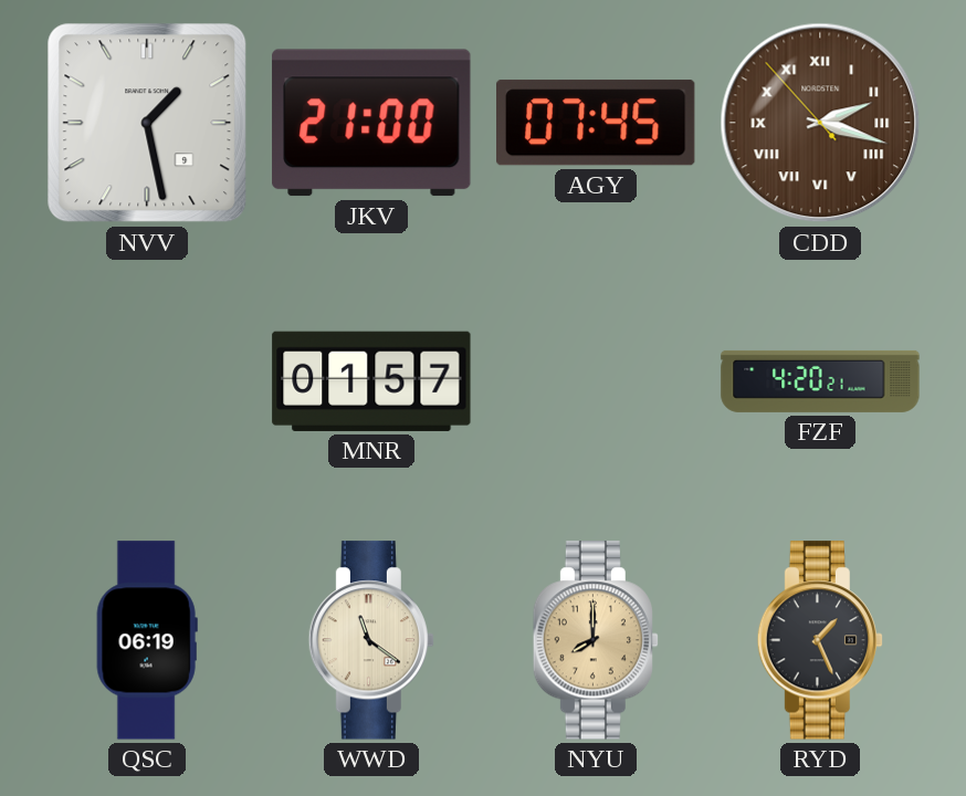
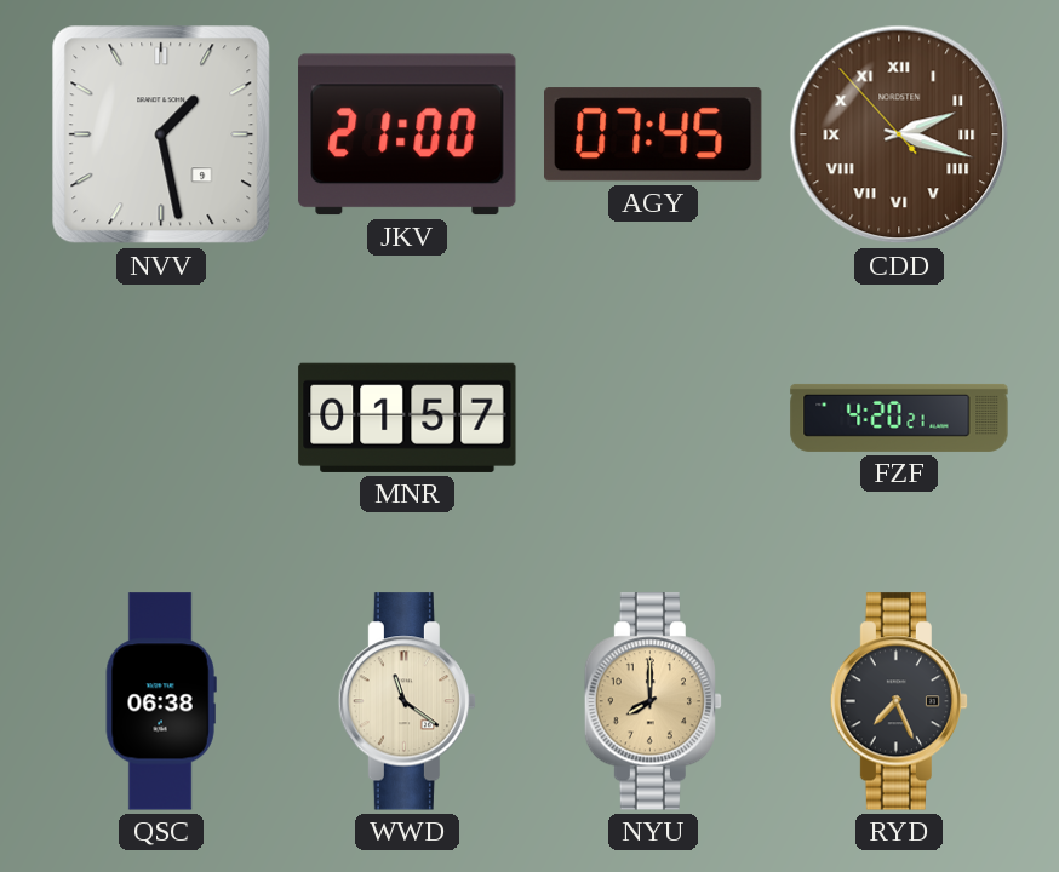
QSC: 06:19 -> 06:38
RYD: 1:26 -> 7:26
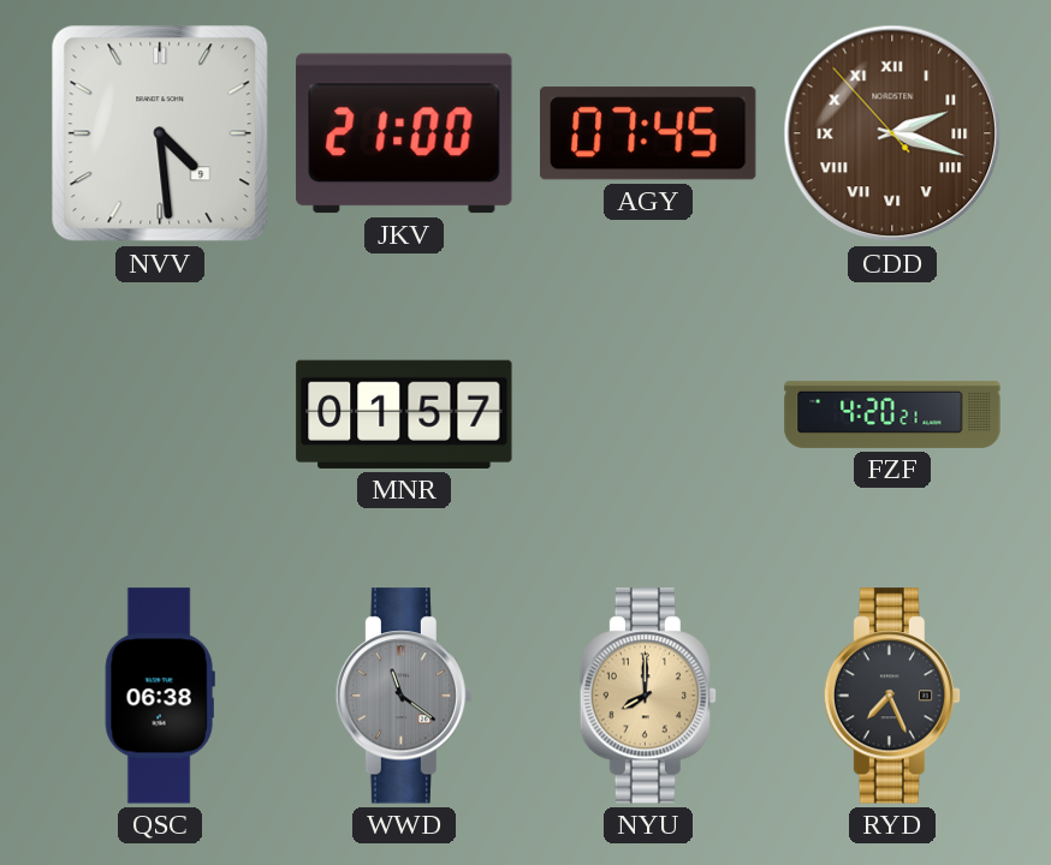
NVV: 1:28 -> 4:29
WWD dial: cream -> grey
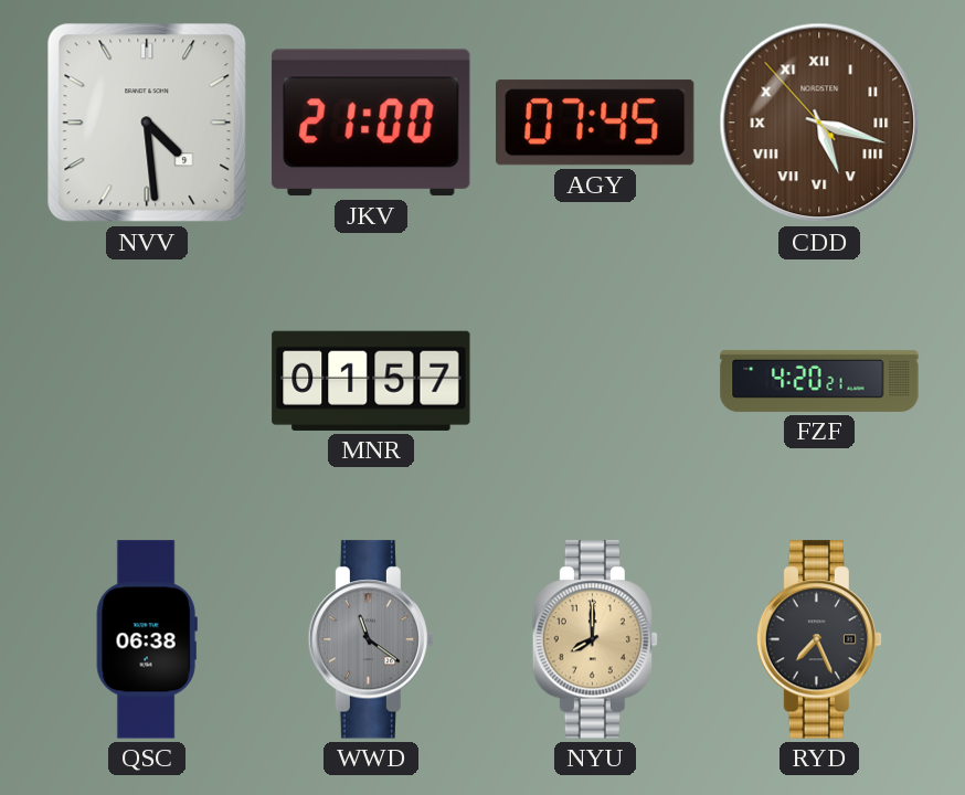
CDD: 2:17 -> 5:17
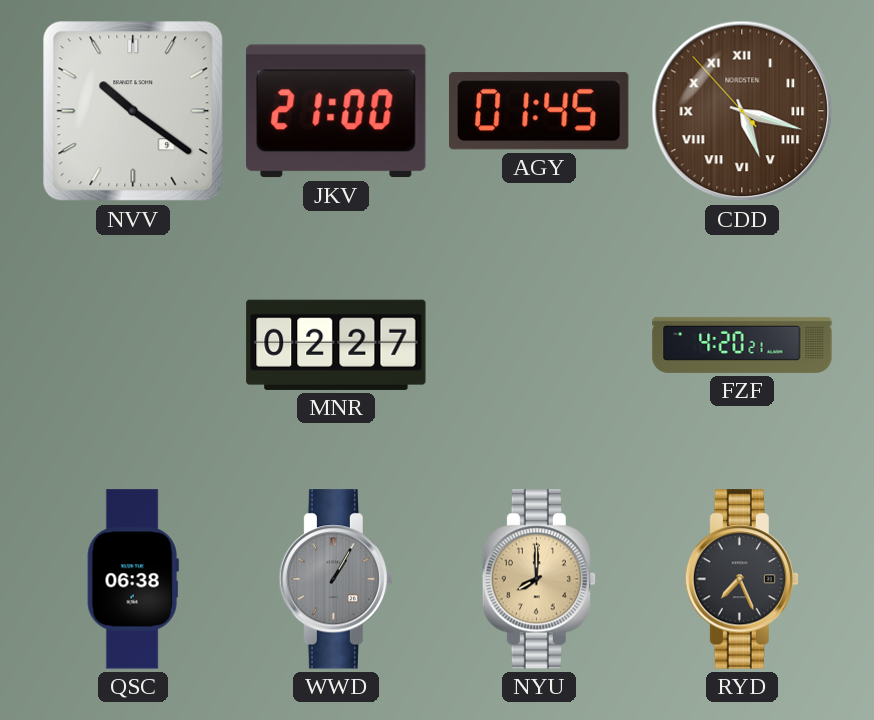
NVV: 4:29 -> 10:21
AGY: 07:45 -> 01:45
MNR: 01:57 -> 02:27
WWD: 11:21 -> 1:05
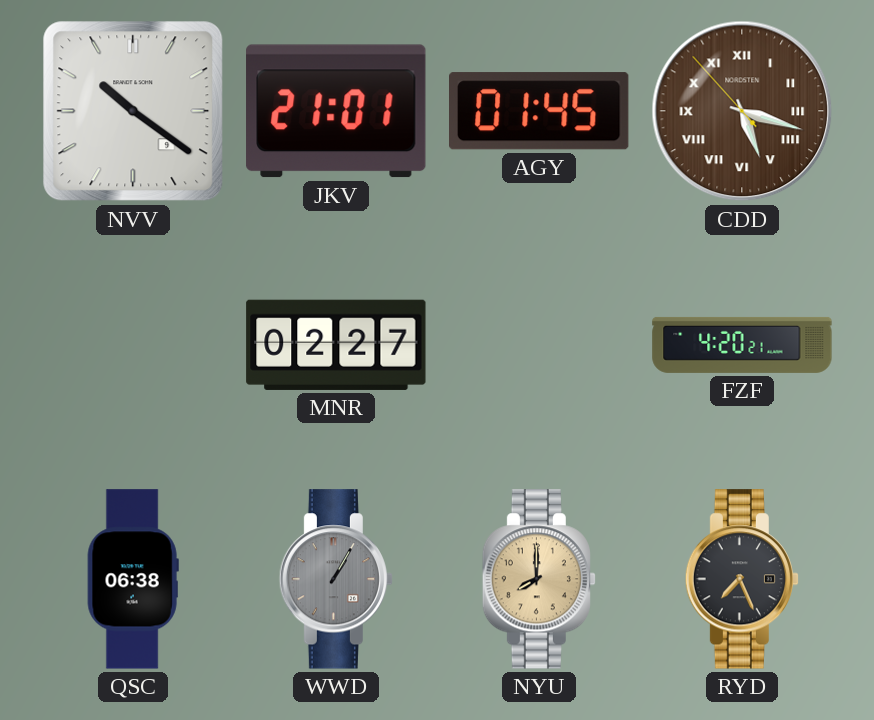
JKV: 21:00 -> 21:01
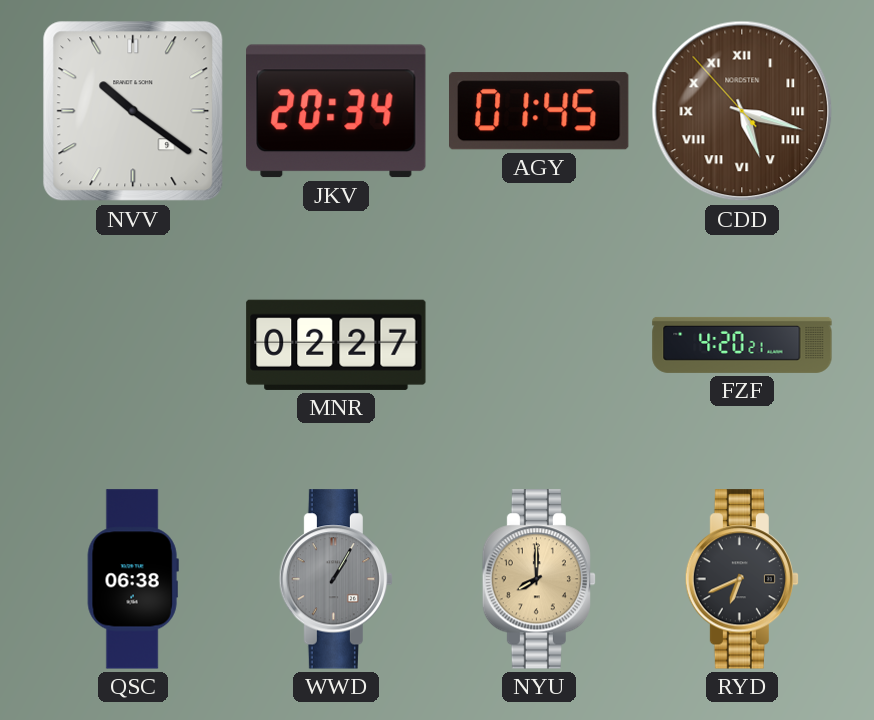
JKV: 21:01 -> 20:34
RYD: 7:26 -> 6:41
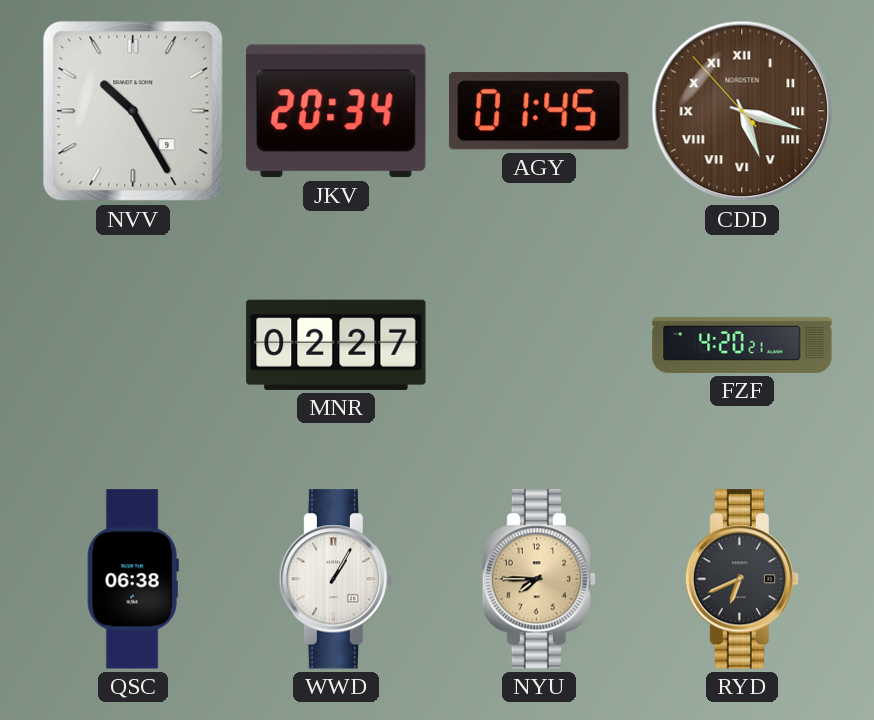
NVV: 10:21 -> 10:25
WWD dial: grey -> white
NYU: 8:00 -> 7:45
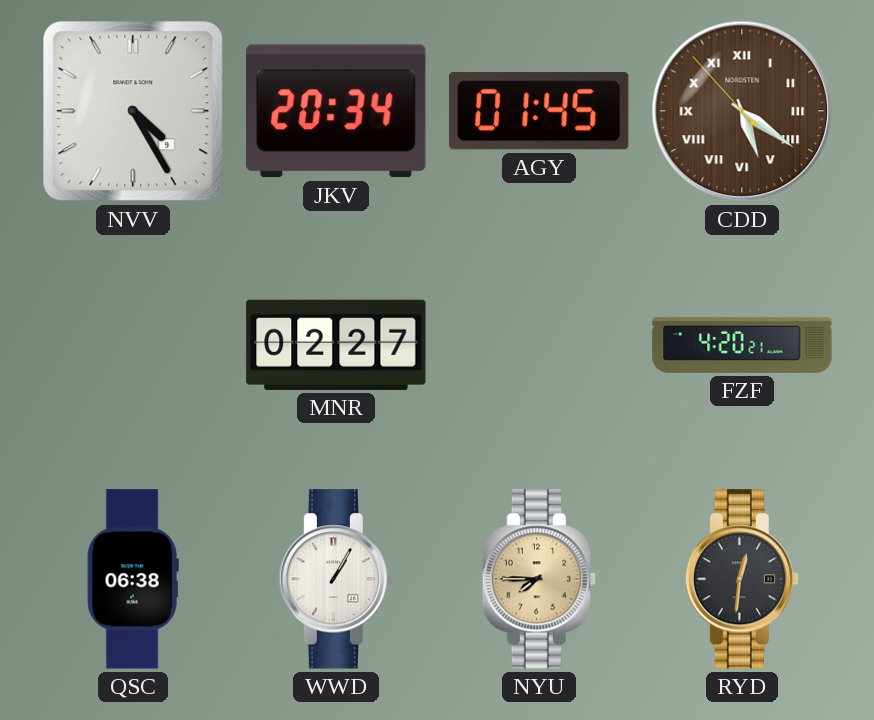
NVV: 10:25 -> 4:25
CDD: 5:17 -> 5:20
RYD: 6:41 -> 12:31
